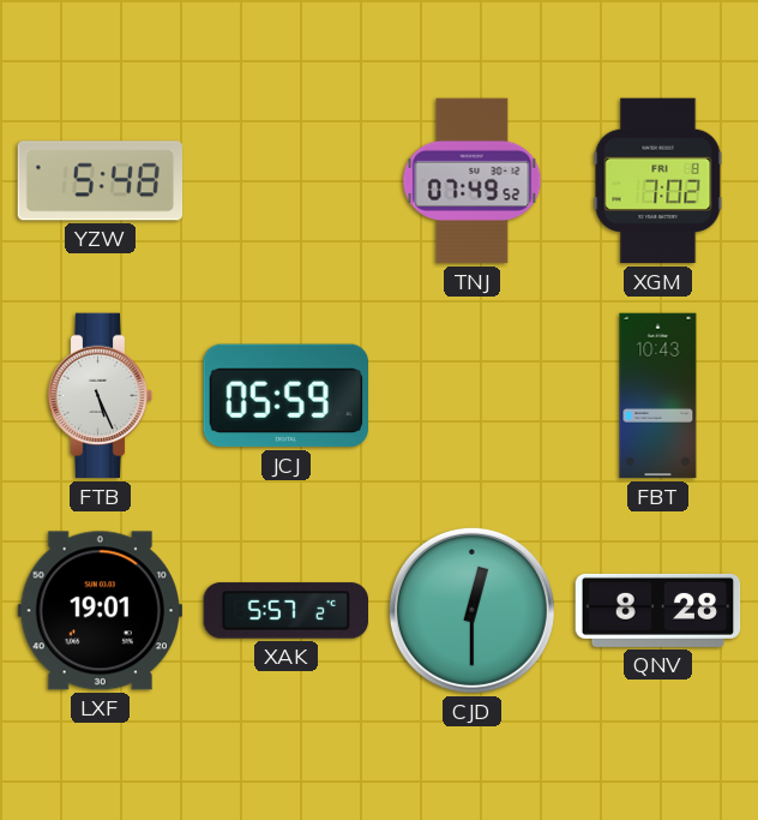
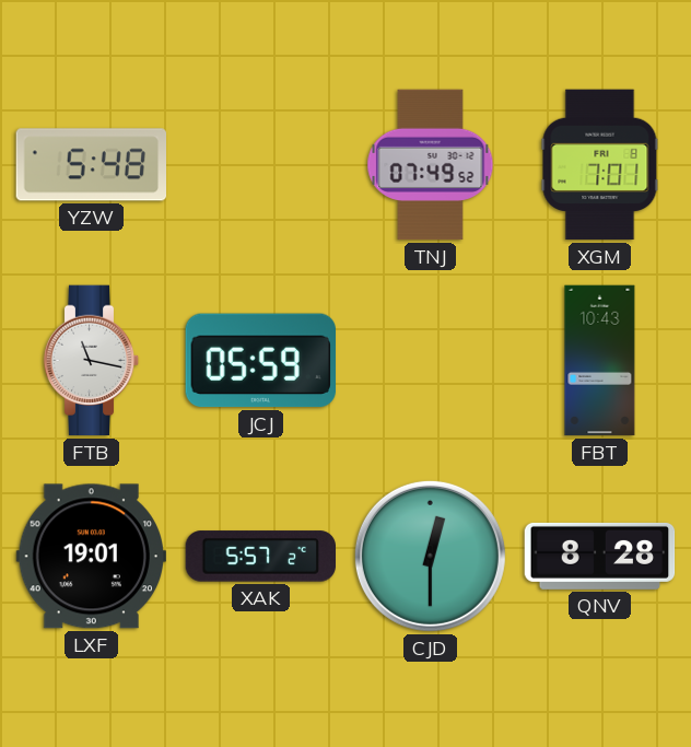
XGM: 7:02 -> 7:01
FTB: 5:26 -> 11:17
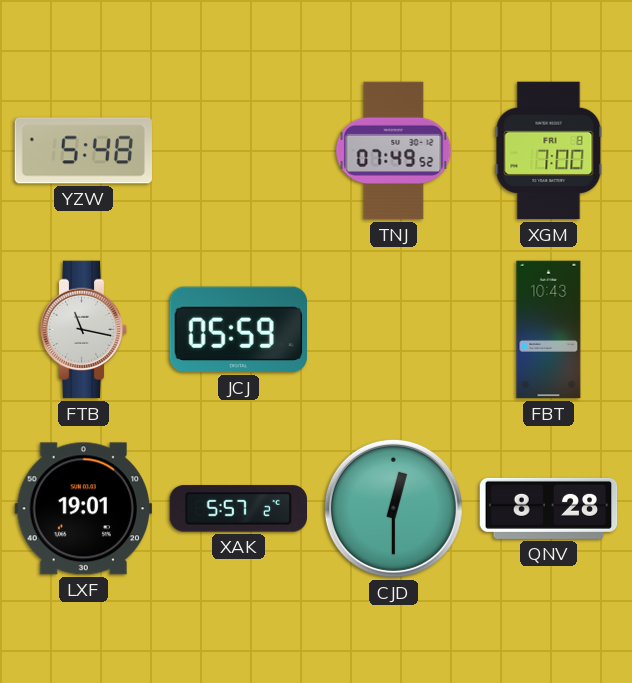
XGM: 7:01 -> 7:00
